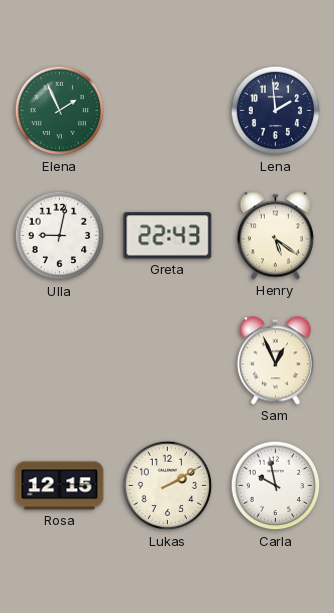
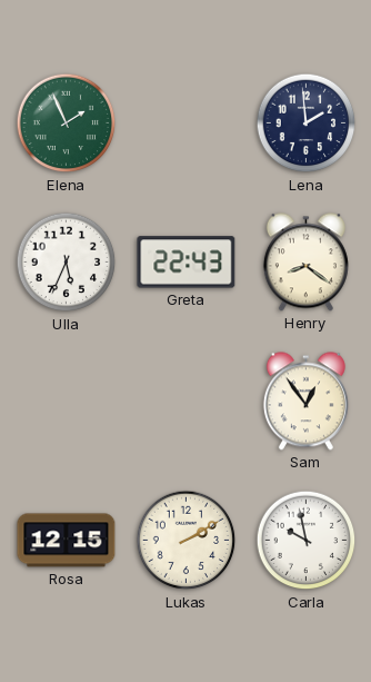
Ulla: 9:02 -> 5:34
Henry: 5:21 -> 8:21
Sam: 12:56 -> 12:54
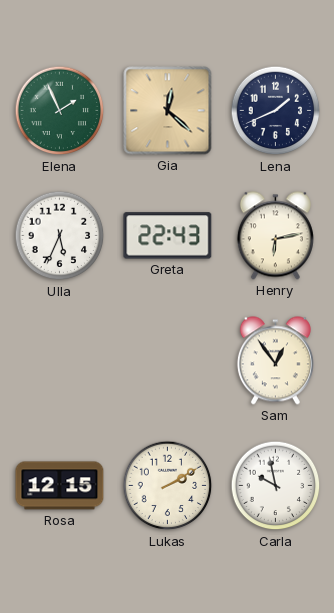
Gia: none -> 12:22
Lena: 1:59 -> 1:41
Henry: 8:21 -> 6:13
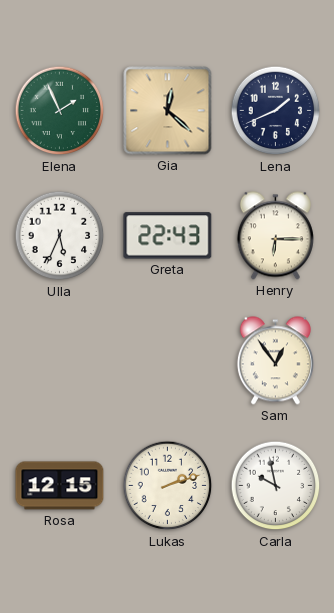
Henry: 6:13 -> 6:15
Lukas: 2:10 -> 2:12
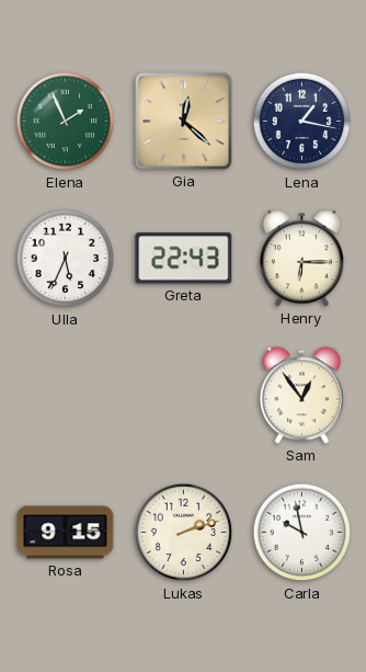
Lena: 1:41 -> 1:17
Rosa: 12:15 -> 9:15
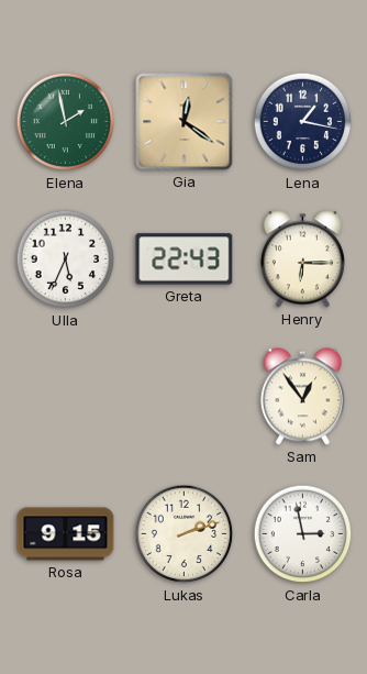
Elena: 1:56 -> 1:58
Gia: 12:22 -> 12:21
Carla: 9:58 -> 2:58
